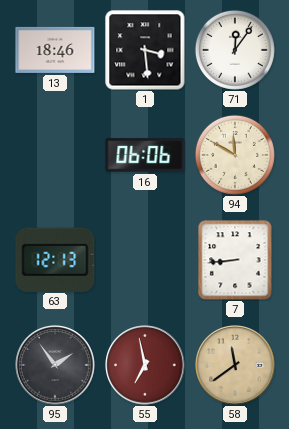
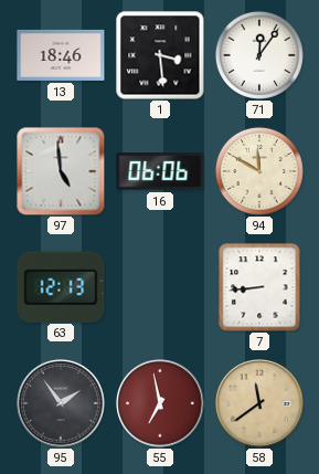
97: none -> 4:59
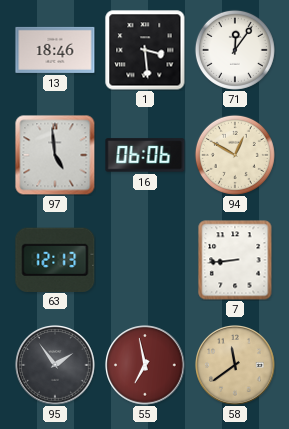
94: 11:50 -> 12:50
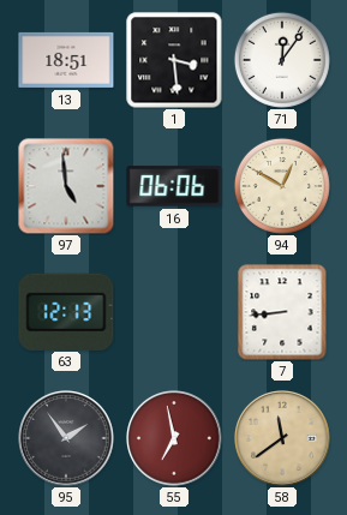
13: 18:46 -> 18:51
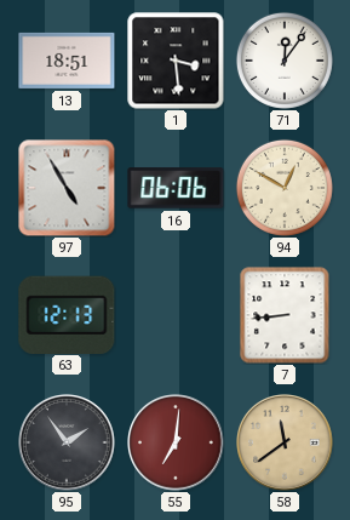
97: 4:59 -> 4:55
55: 6:58 -> 7:01
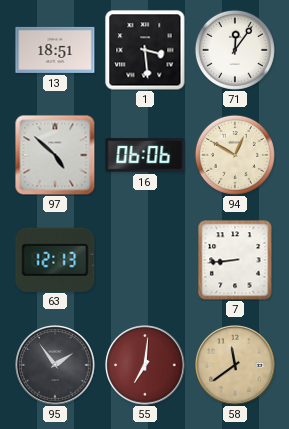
97: 4:55 -> 4:52
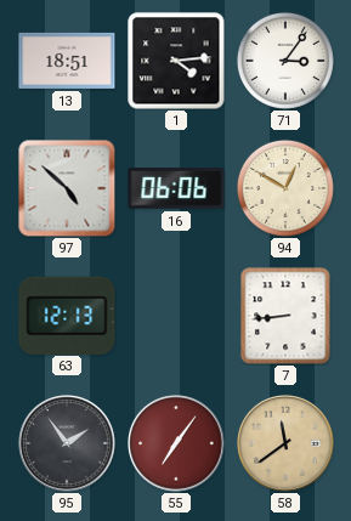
1: 3:29 -> 4:14
71: 12:06 -> 3:06
55: 7:01 -> 7:06
